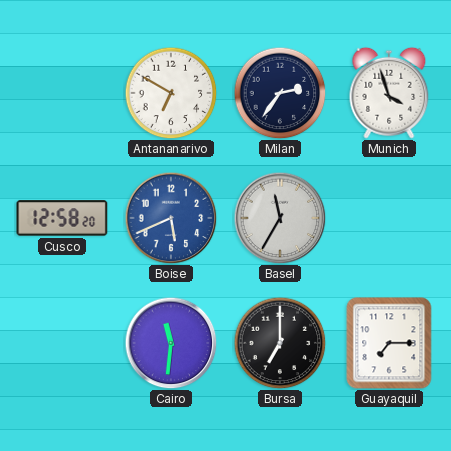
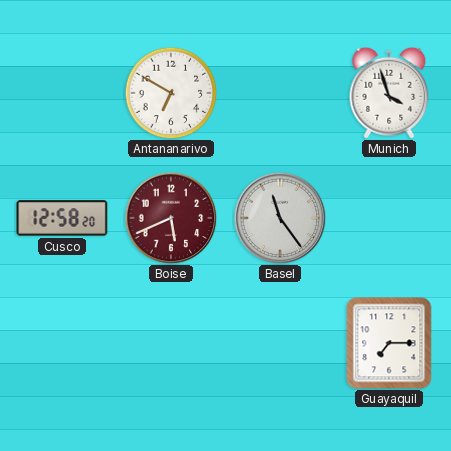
Milan: 2:36 -> none
Boise dial: blue -> burgundy
Basel: 11:35 -> 11:24
Cairo: 11:31 -> none
Bursa: 7:00 -> none
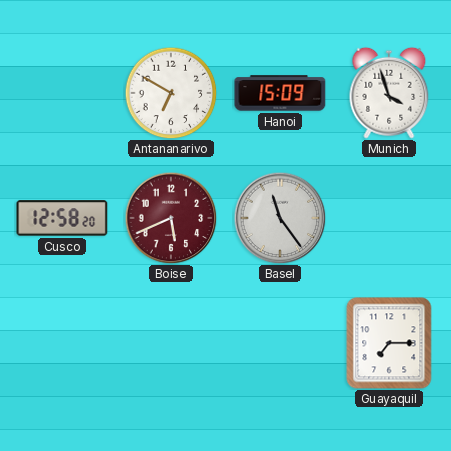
Hanoi: none -> 15:09
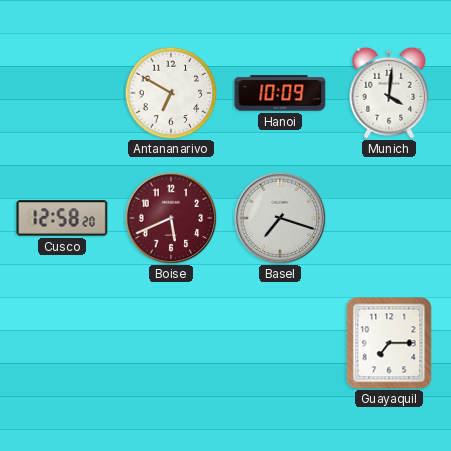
Hanoi: 15:09 -> 10:09
Munich: 3:57 -> 4:01
Basel: 11:24 -> 7:18
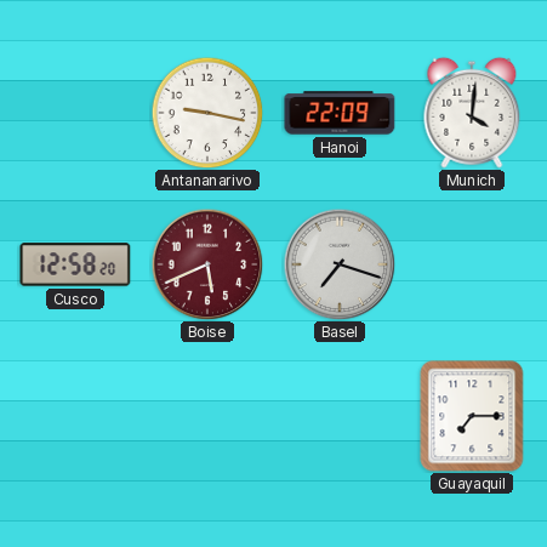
Antananarivo: 6:50 -> 9:17
Hanoi: 10:09 -> 22:09
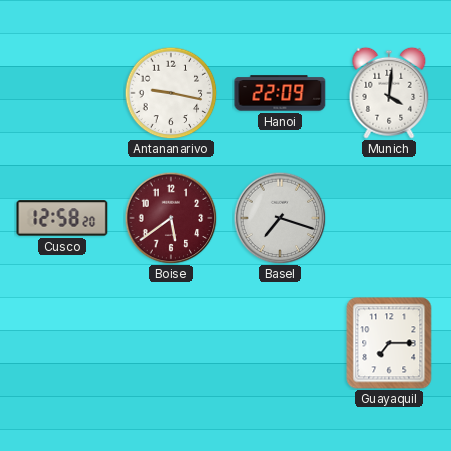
Boise: 5:41 -> 5:39
